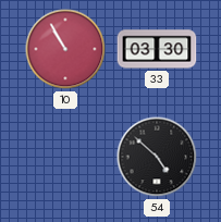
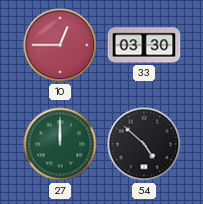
10: 10:55 -> 12:45
27: none -> 12:00
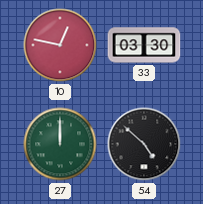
10: 12:45 -> 12:47
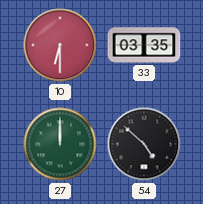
10: 12:47 -> 6:30
33: 03:30 -> 03:35
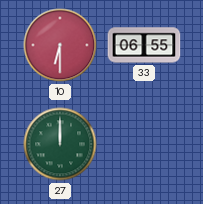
33: 03:35 -> 06:55
54: 4:52 -> none
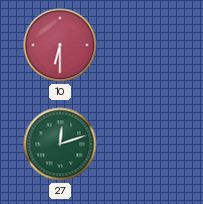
33: 06:55 -> none
27: 12:00 -> 12:12
